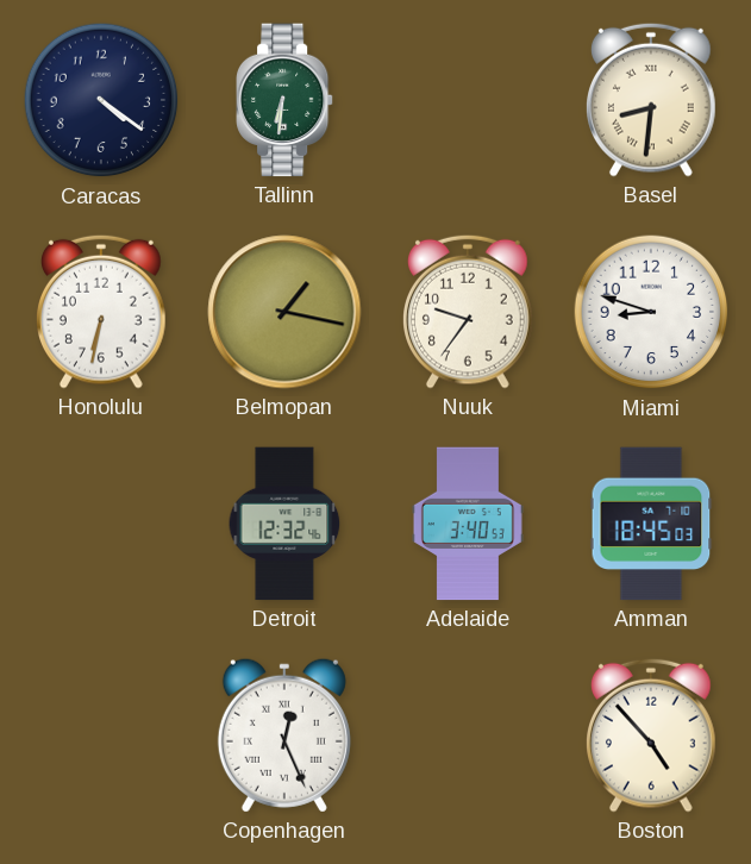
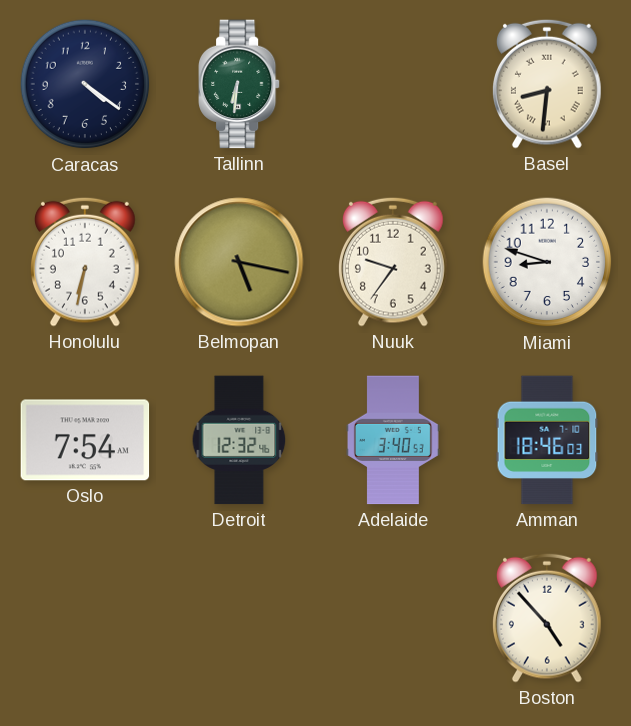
Belmopan: 1:17 -> 5:17
Oslo: none -> 7:54
Amman: 18:45 -> 18:46
Copenhagen: 12:26 -> none
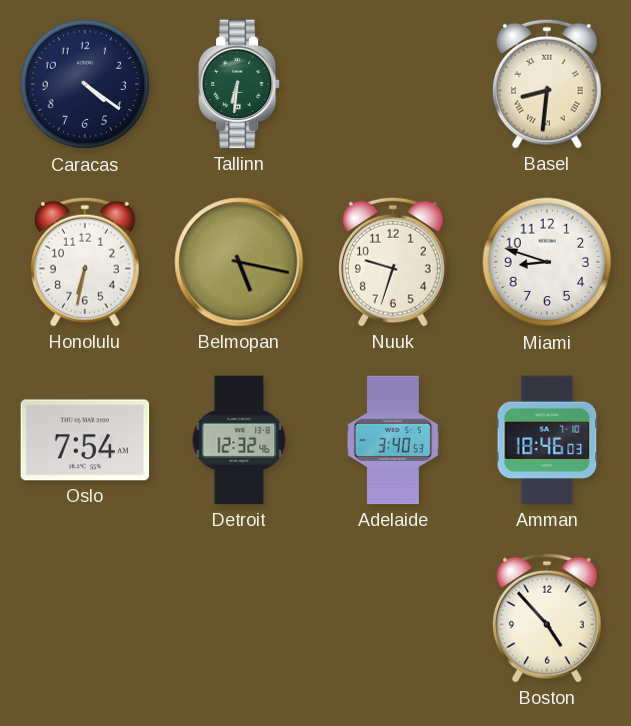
Nuuk: 9:36 -> 9:33
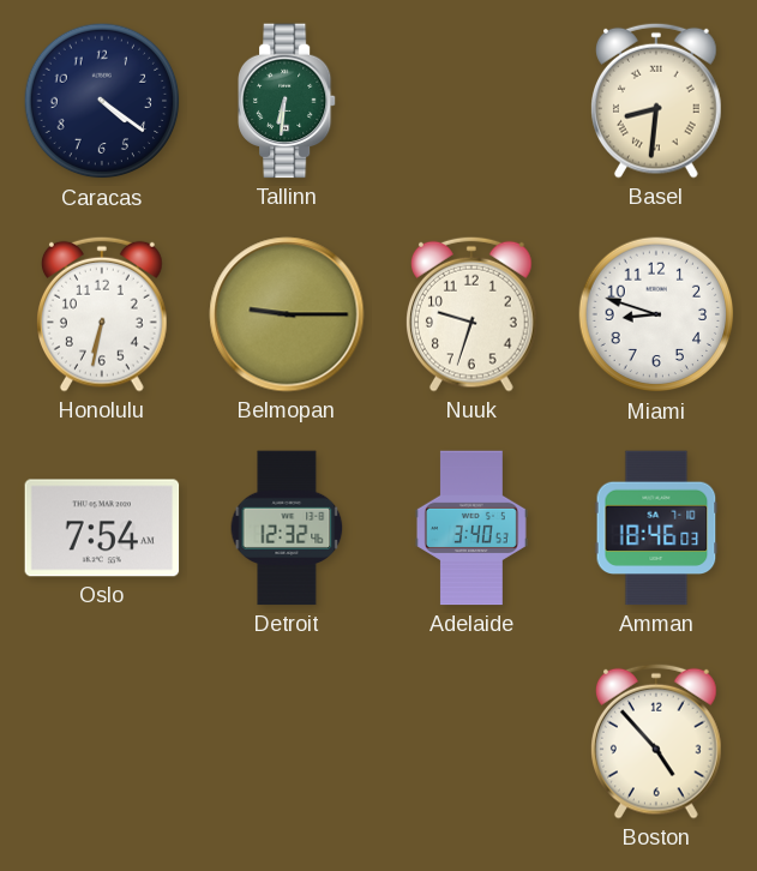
Belmopan: 5:17 -> 9:15
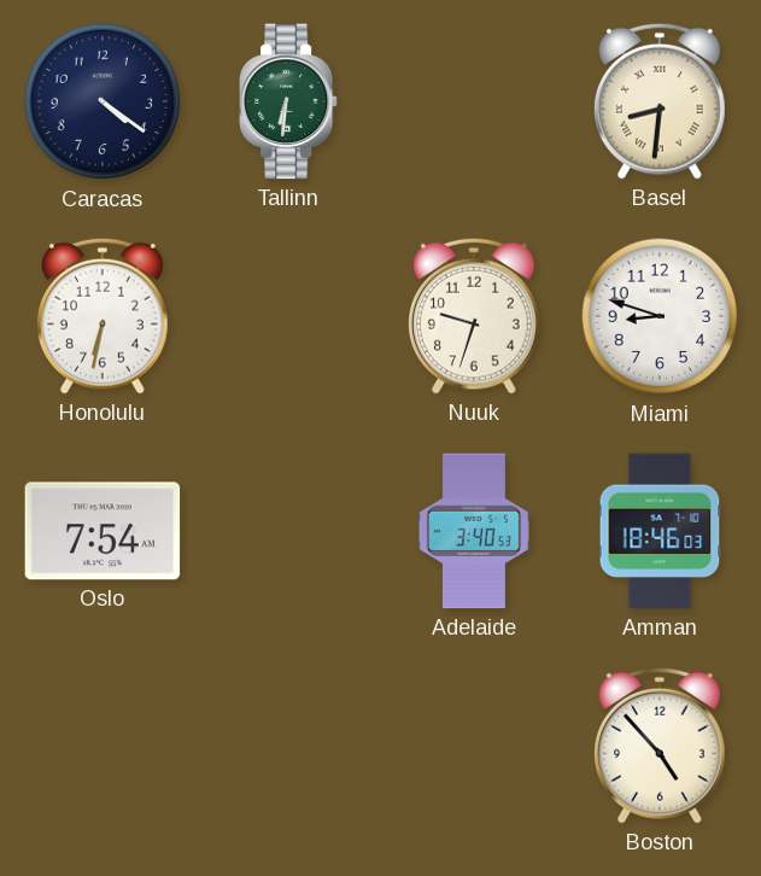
Belmopan: 9:15 -> none
Detroit: 12:32 -> none
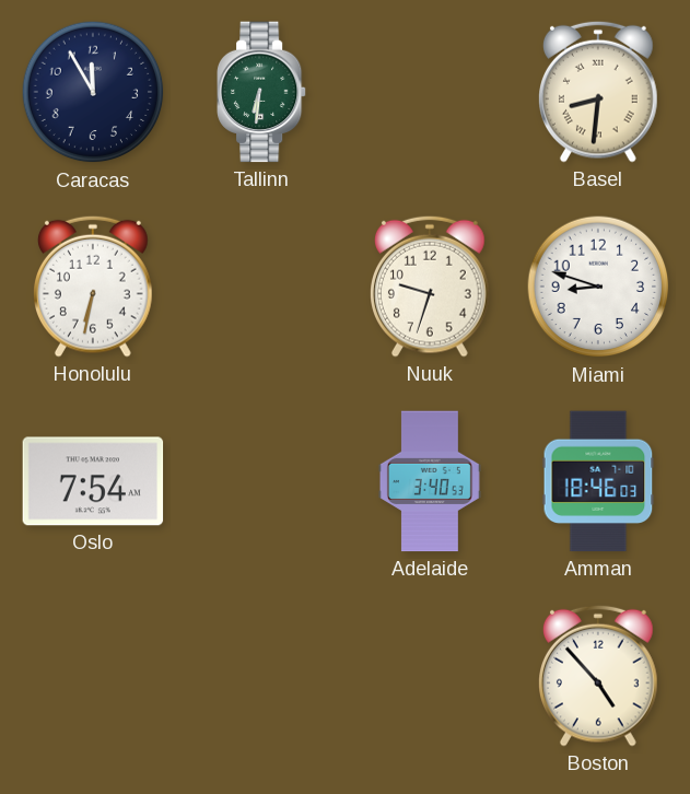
Caracas: 4:21 -> 11:55
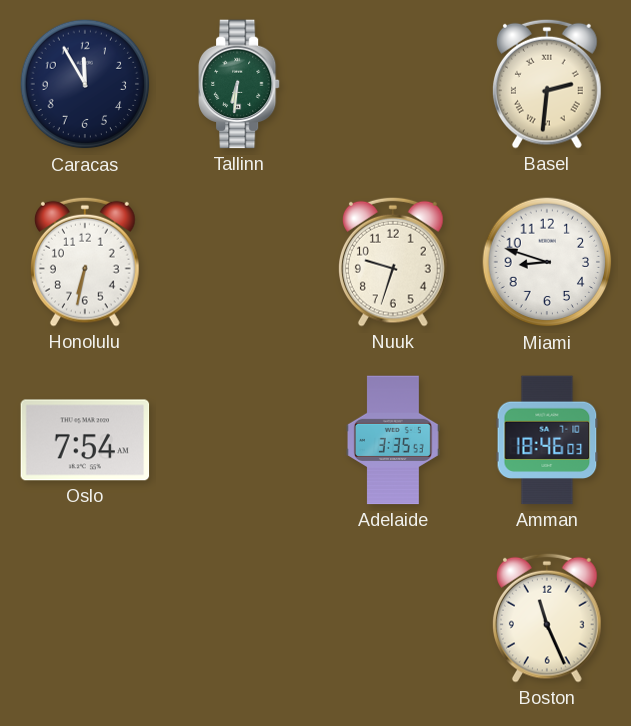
Basel: 8:31 -> 2:31
Adelaide: 3:40 -> 3:35
Boston: 4:53 -> 11:26
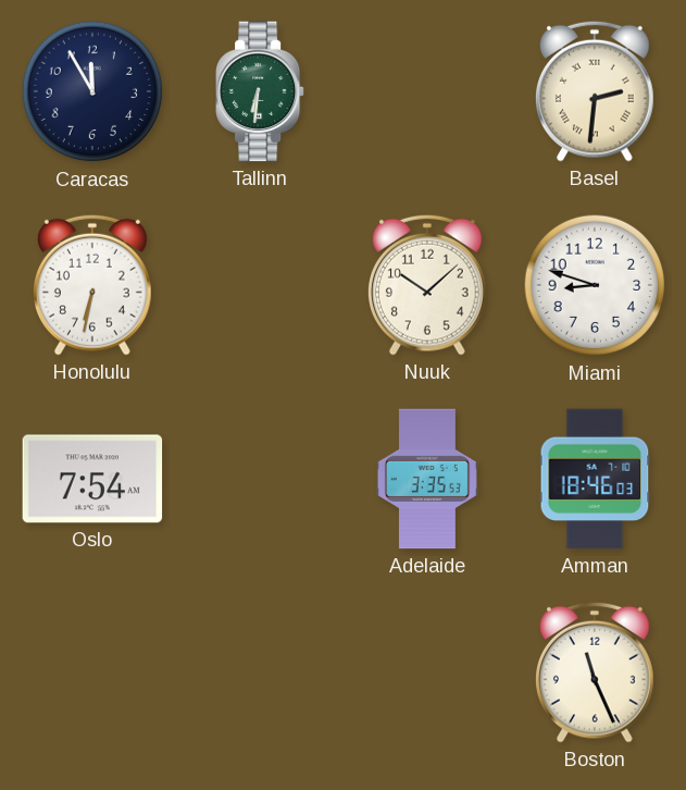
Nuuk: 9:33 -> 10:08
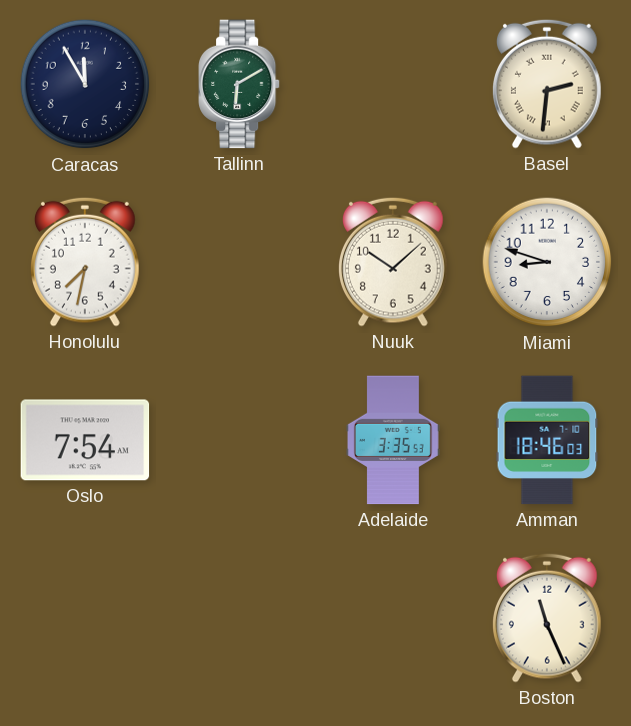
Tallinn: 6:31 -> 6:10
Honolulu: 6:32 -> 7:32
